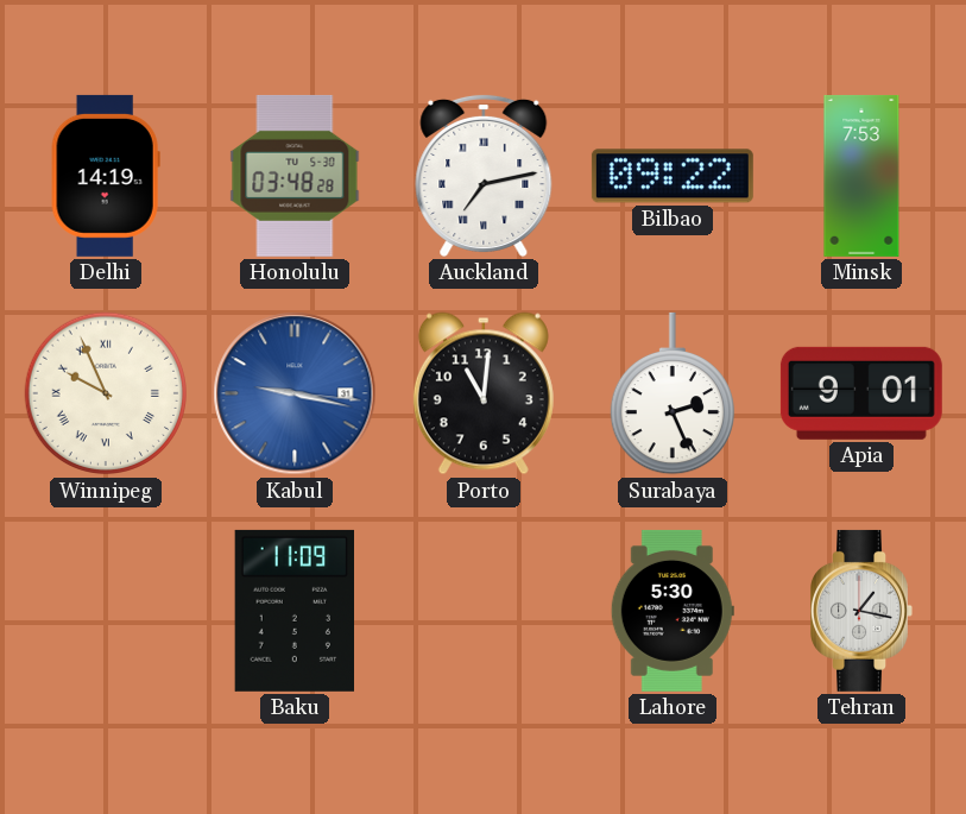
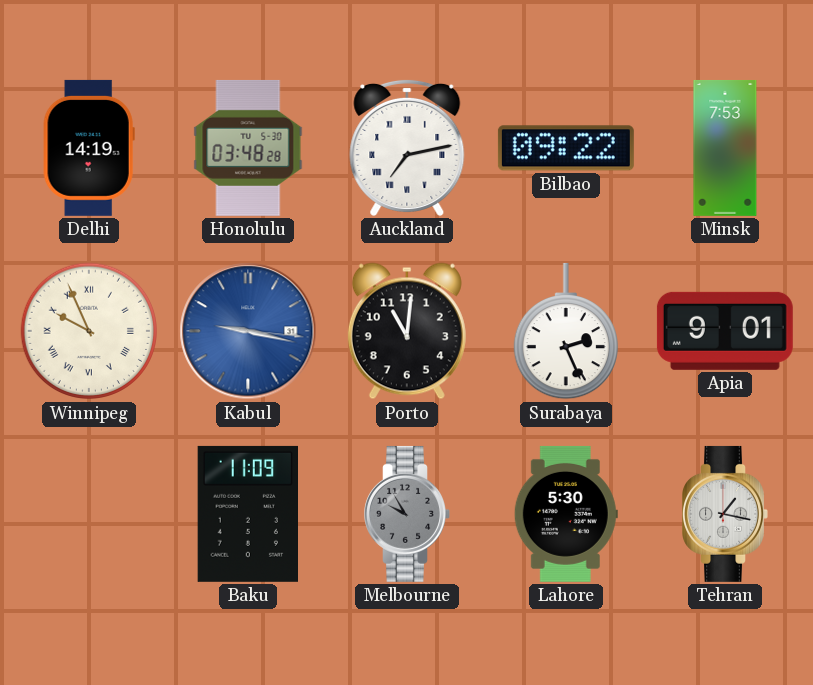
Melbourne: none -> 9:55
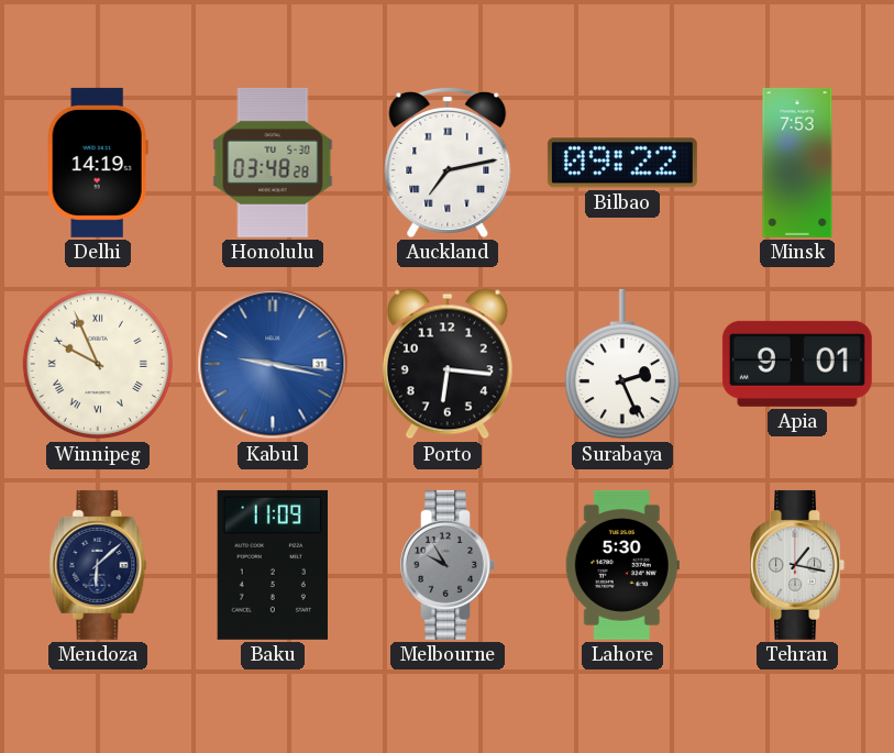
Porto: 11:01 -> 6:16
Mendoza: none -> 6:08
